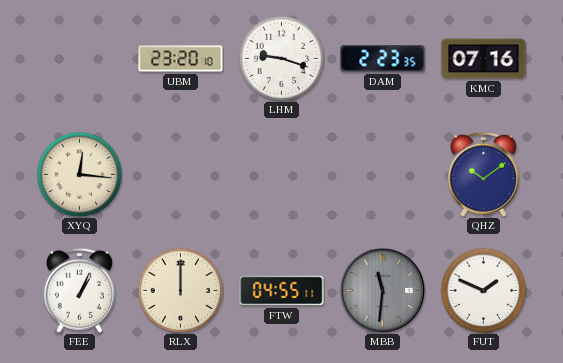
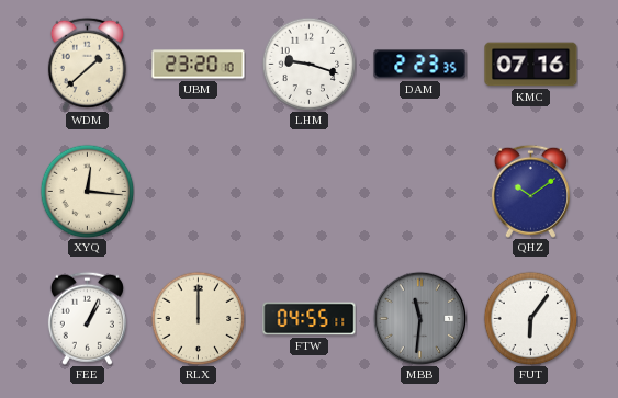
WDM: none -> 1:38
FUT: 1:49 -> 6:06
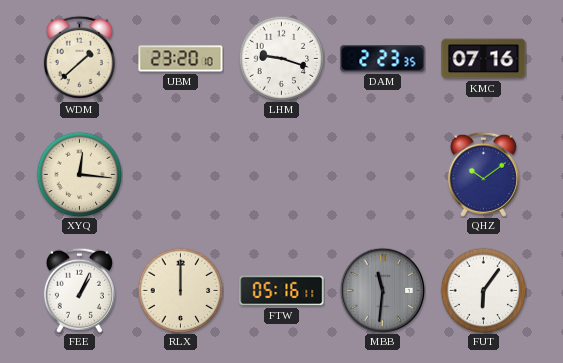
FTW: 04:55 -> 05:16
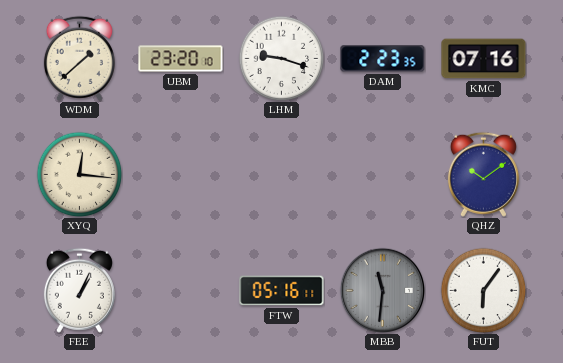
RLX: 12:00 -> none
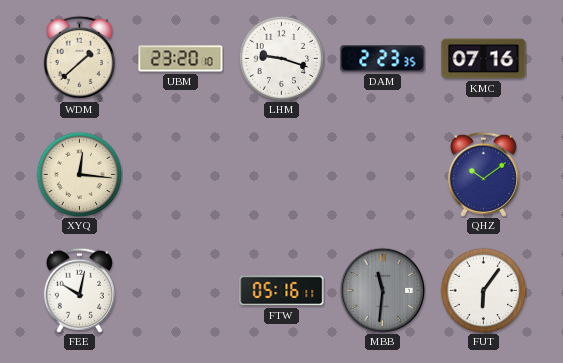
FEE: 1:04 -> 10:02
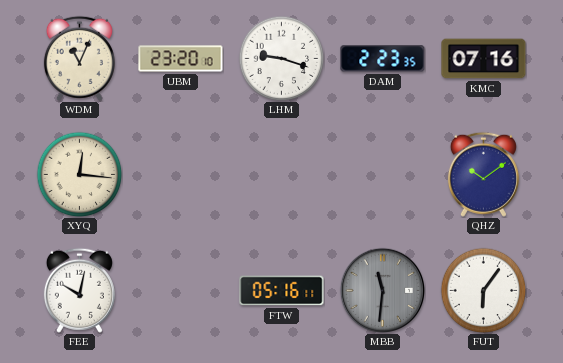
WDM: 1:38 -> 11:04
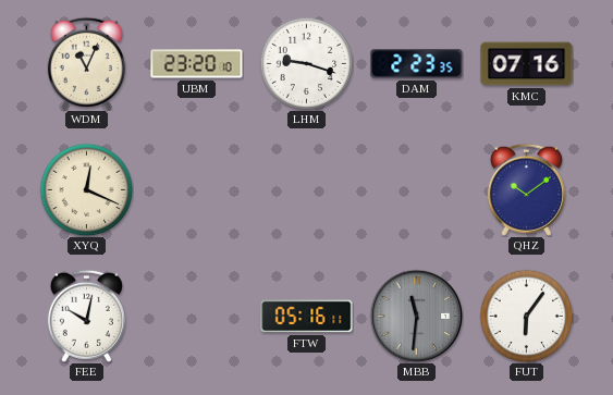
XYQ: 12:16 -> 12:19
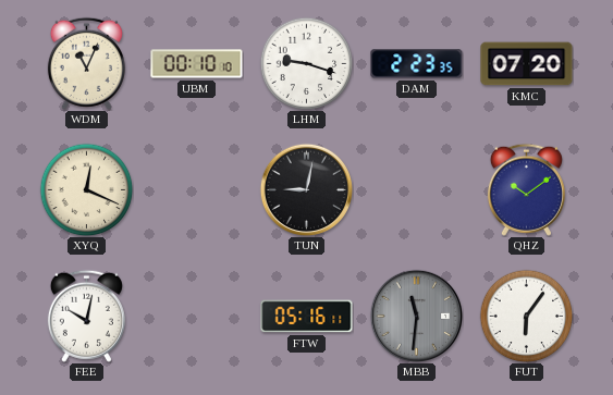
UBM: 23:20 -> 00:10
KMC: 07:16 -> 07:20
TUN: none -> 9:02
